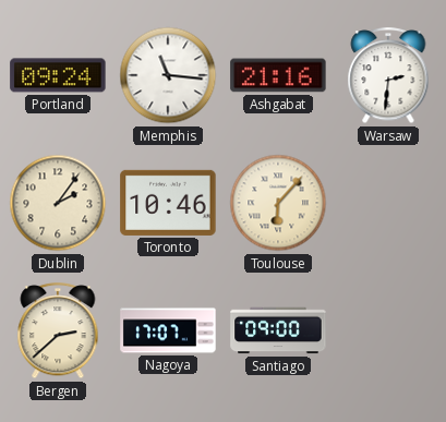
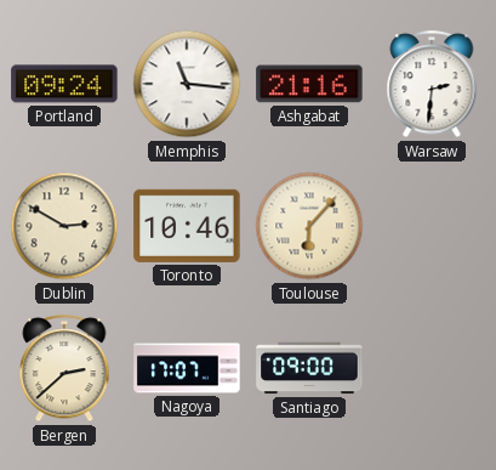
Dublin: 2:06 -> 2:50
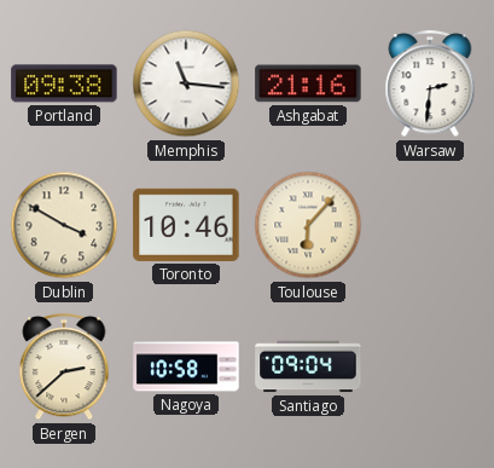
Portland: 09:24 -> 09:38
Dublin: 2:50 -> 3:50
Nagoya: 17:07 -> 10:58
Santiago: 09:00 -> 09:04
